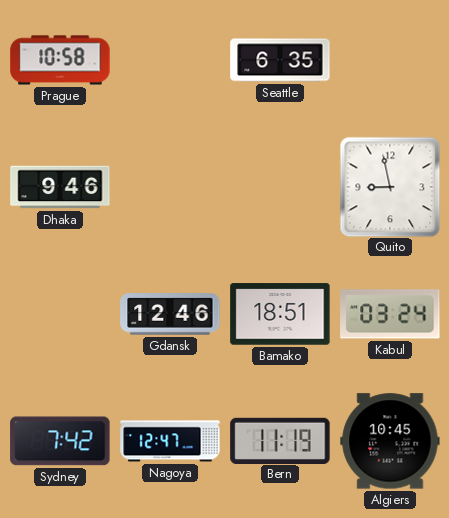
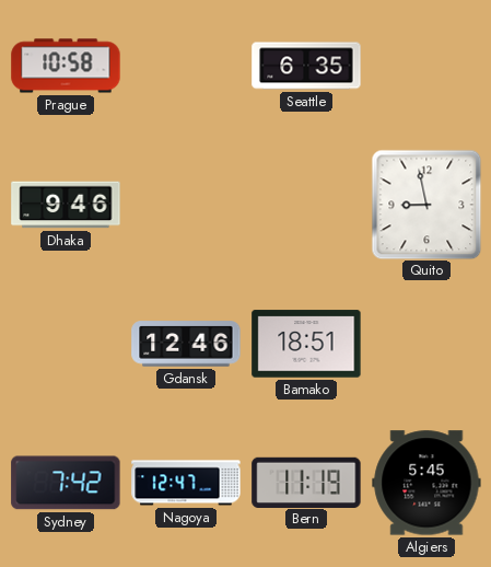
Kabul: 03:24 -> none
Algiers: 10:45 -> 5:45
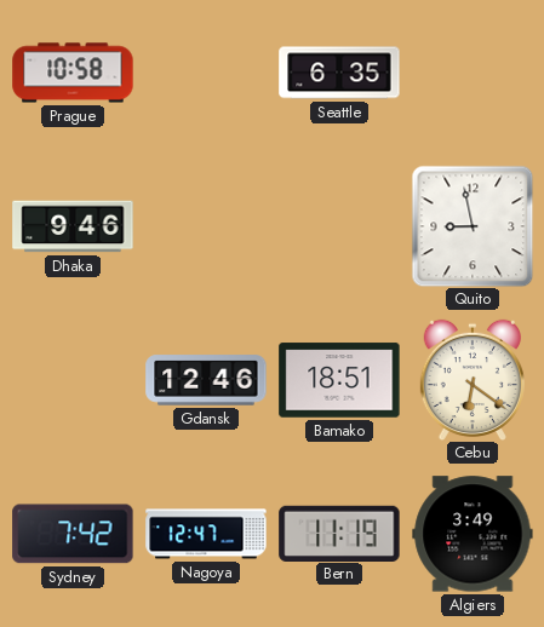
Cebu: none -> 6:21
Algiers: 5:45 -> 3:49
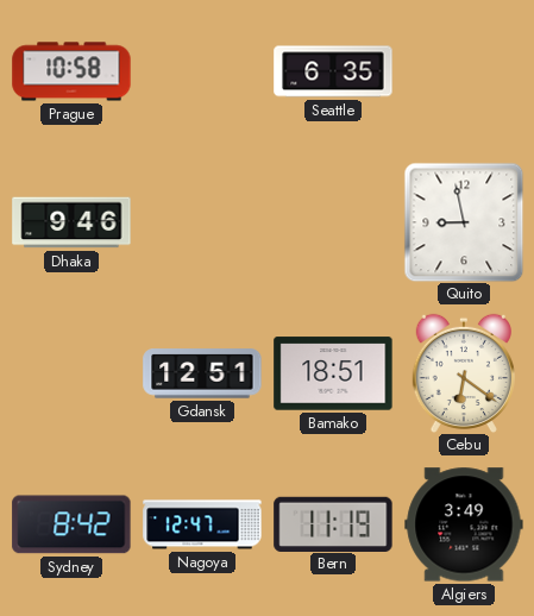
Gdansk: 12:46 -> 12:51
Sydney: 7:42 -> 8:42
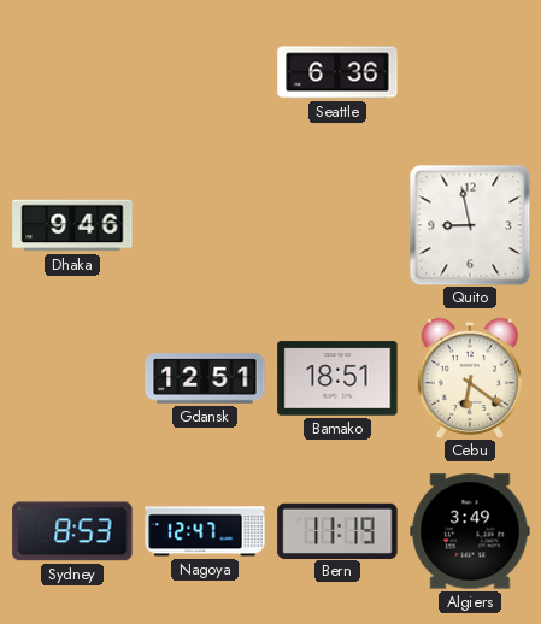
Prague: 10:58 -> none
Seattle: 6:35 -> 6:36
Sydney: 8:42 -> 8:53
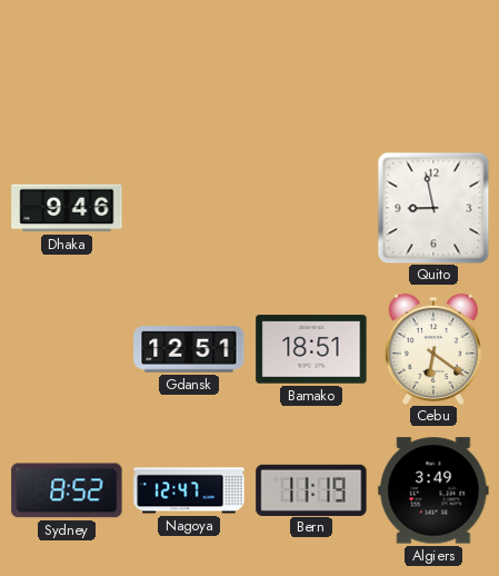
Seattle: 6:36 -> none
Sydney: 8:53 -> 8:52
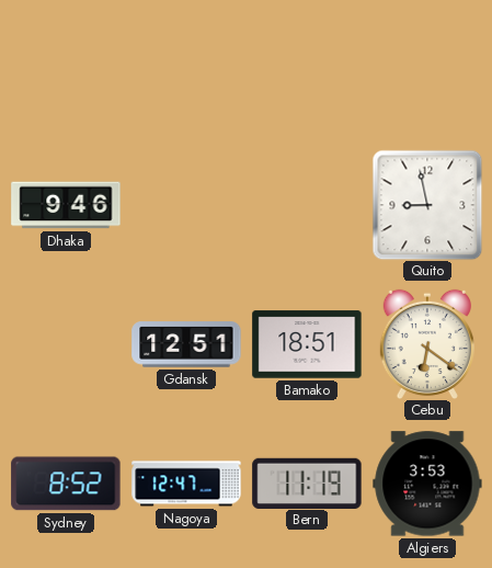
Algiers: 3:49 -> 3:53
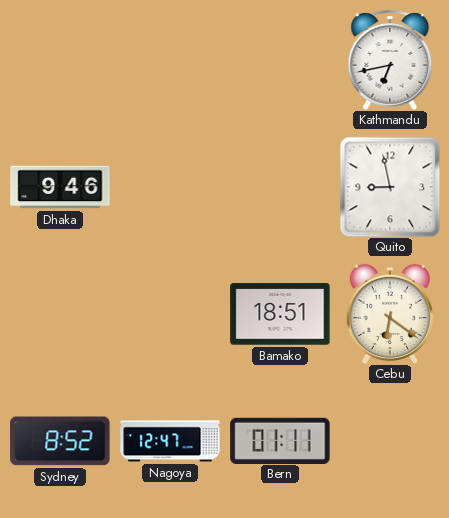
Kathmandu: none -> 6:43
Gdansk: 12:51 -> none
Bern: 11:19 -> 01:11
Algiers: 3:53 -> none
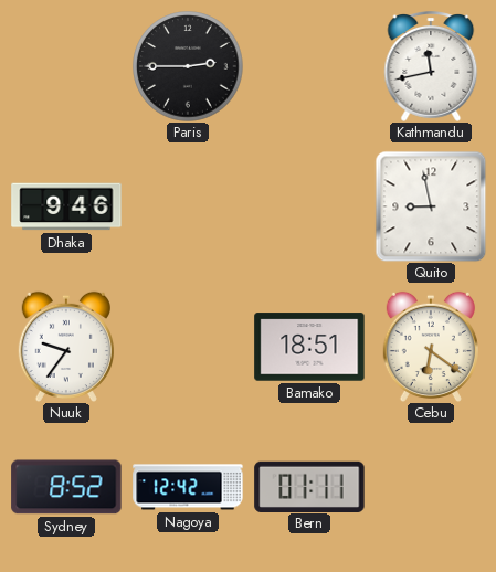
Paris: none -> 2:45
Kathmandu: 6:43 -> 11:43
Nuuk: none -> 9:36
Nagoya: 12:47 -> 12:42
